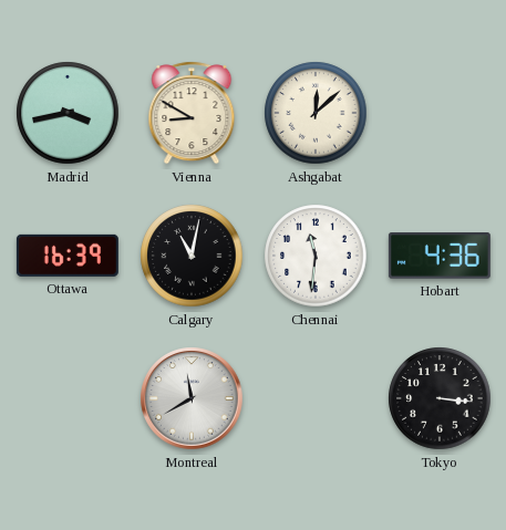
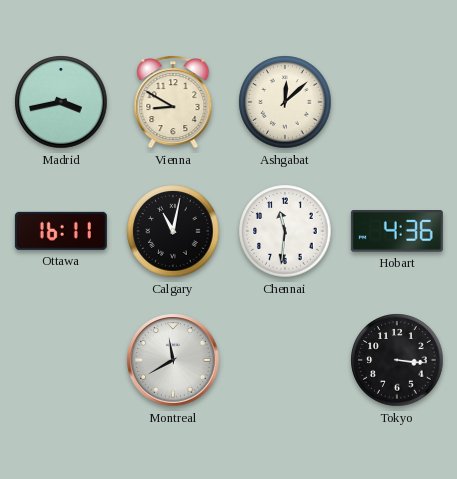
Ottawa: 16:39 -> 16:11
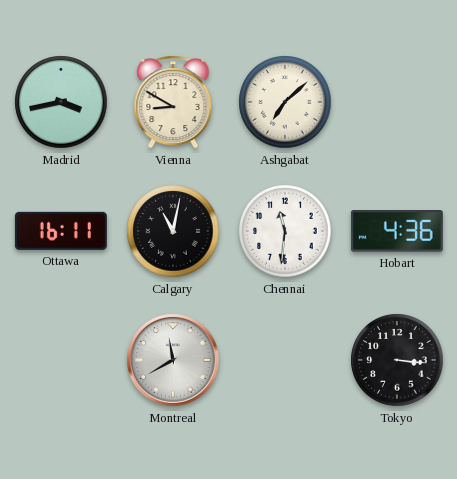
Ashgabat: 12:08 -> 7:08
